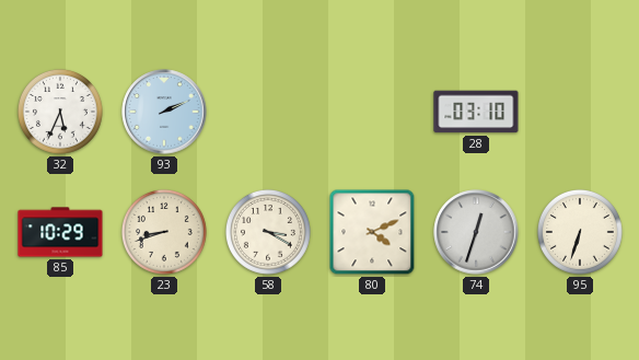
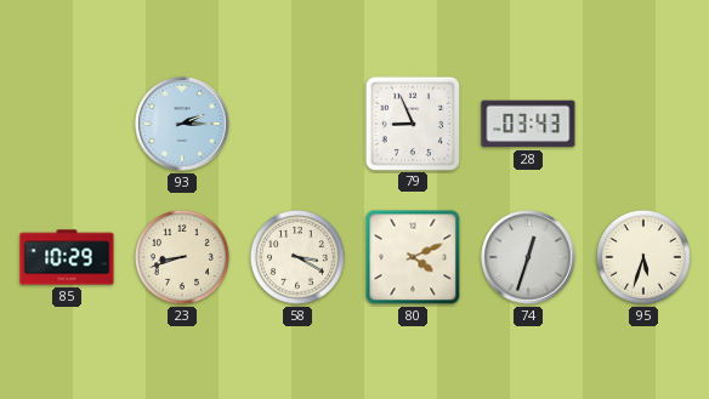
32: 5:34 -> none
93: 2:11 -> 2:15
79: none -> 8:56
28: 03:10 -> 03:43
95: 6:33 -> 5:33
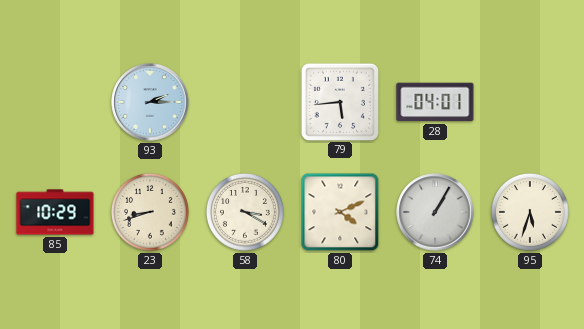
79: 8:56 -> 5:44
28: 03:43 -> 04:01
74: 12:33 -> 1:05
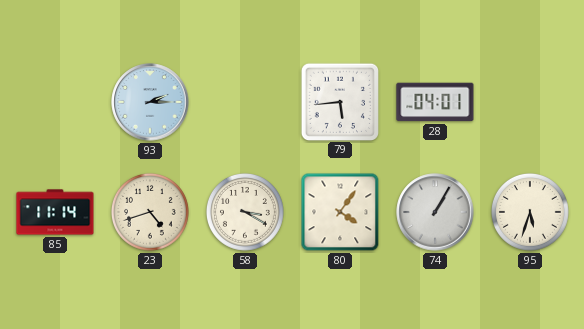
85: 10:29 -> 11:14
23: 8:42 -> 4:42
80: 4:11 -> 4:06
